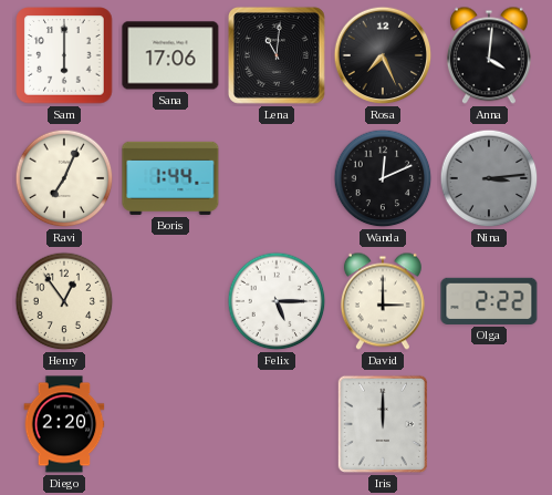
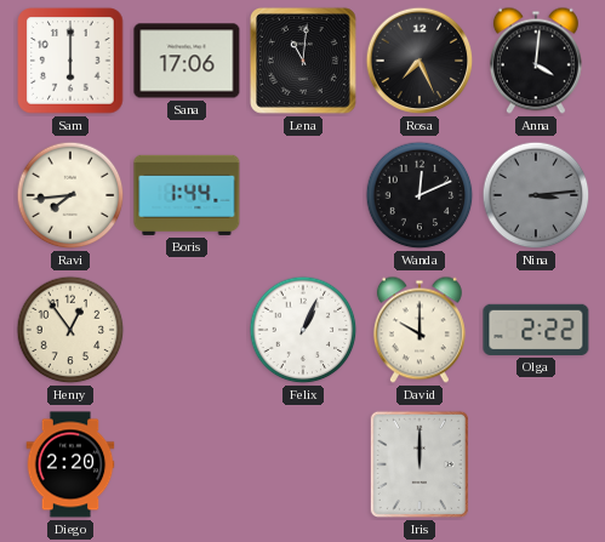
Ravi: 7:04 -> 7:44
Felix: 5:15 -> 1:04
David: 3:00 -> 10:00
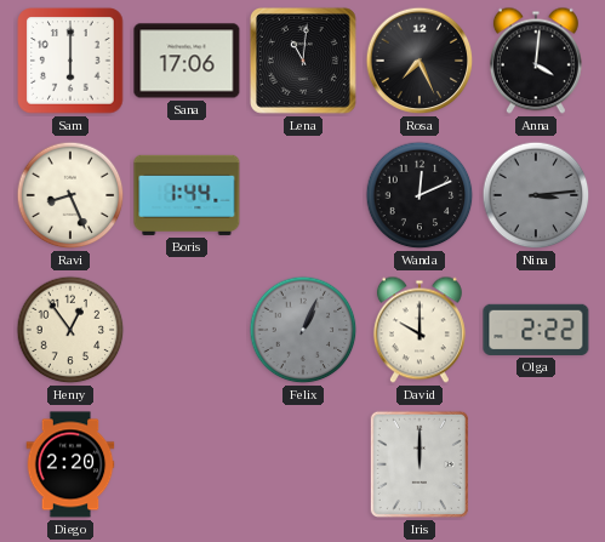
Ravi: 7:44 -> 8:26
Felix dial: white -> grey
